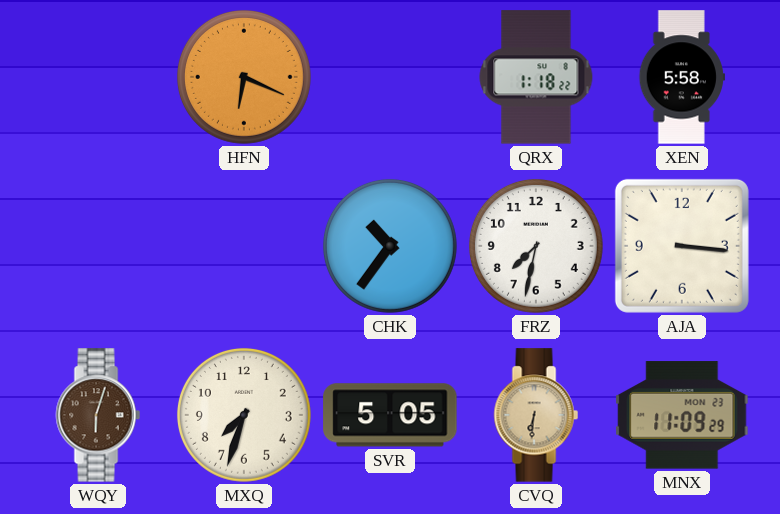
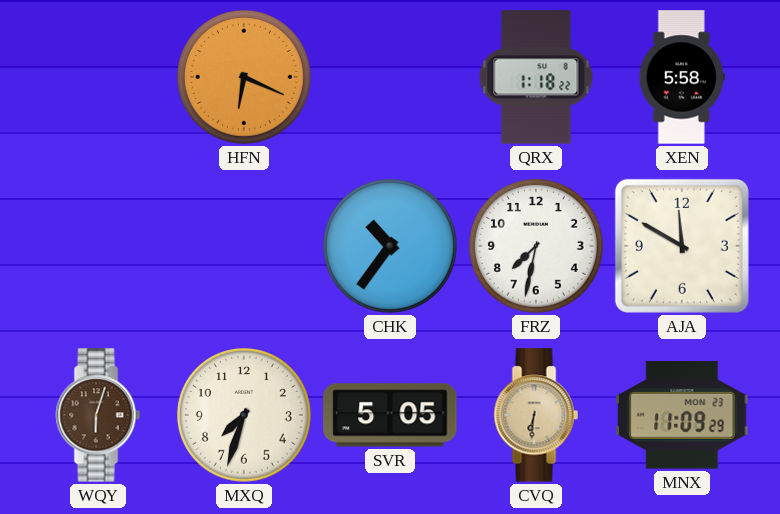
AJA: 3:16 -> 11:50
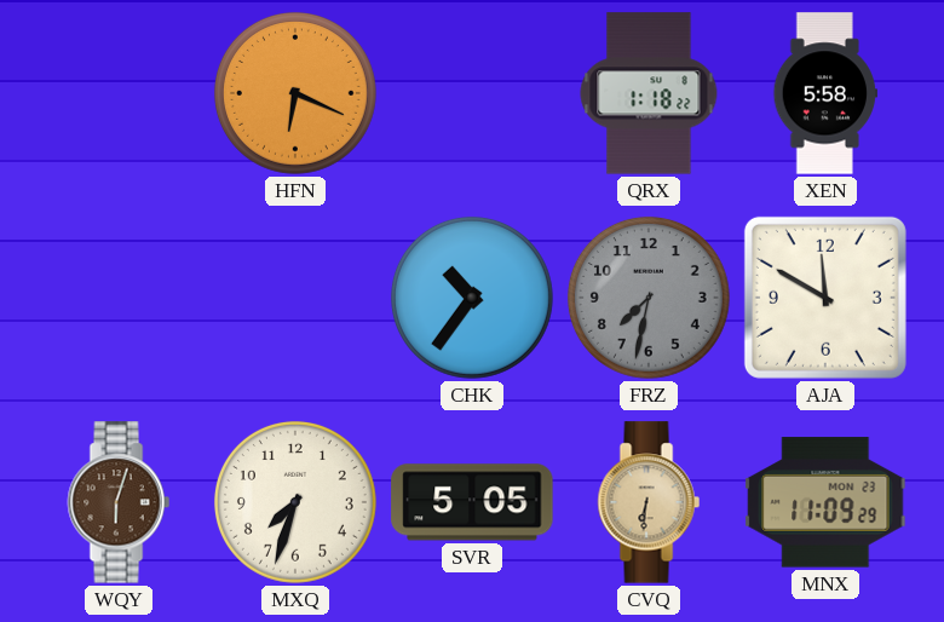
FRZ dial: white -> grey
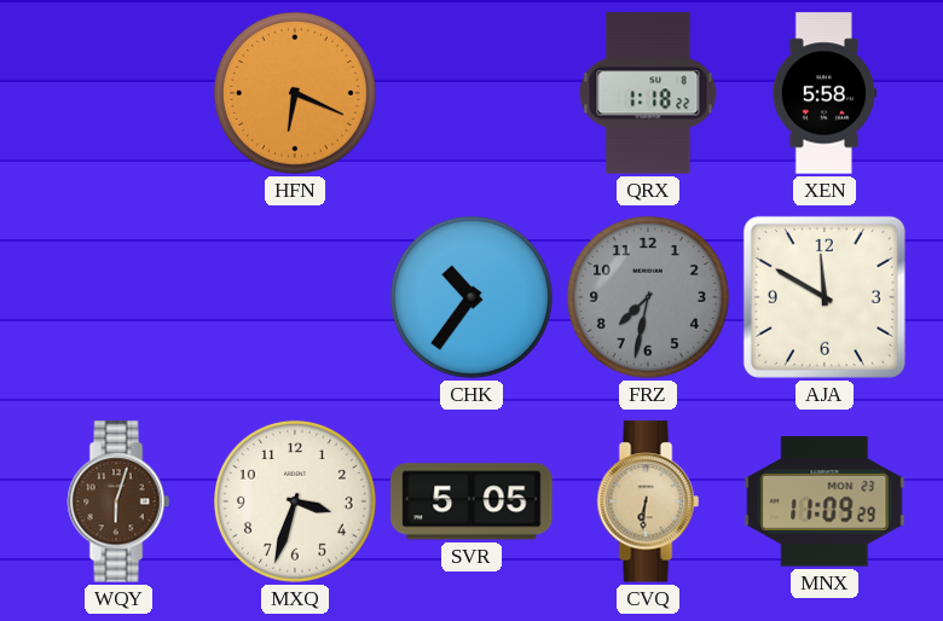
MXQ: 7:33 -> 3:33
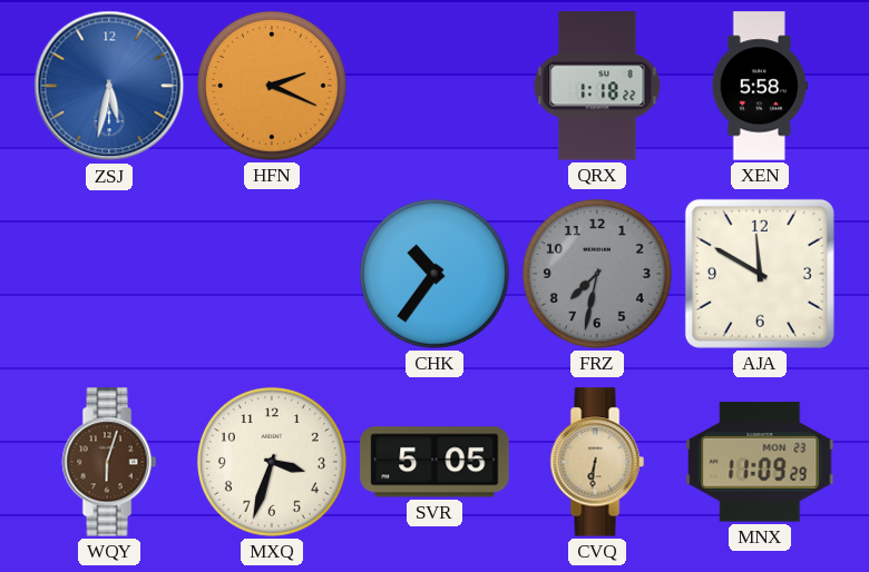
ZSJ: none -> 5:32
HFN: 6:19 -> 2:19
